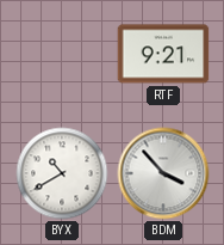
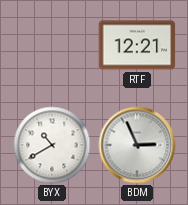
RTF: 9:21 -> 12:21
BDM: 3:53 -> 2:56
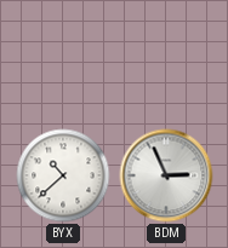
RTF: 12:21 -> none
BYX: 10:40 -> 10:38
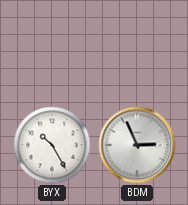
BYX: 10:38 -> 10:25
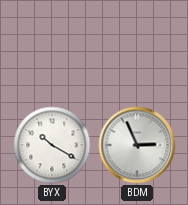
BYX: 10:25 -> 10:20
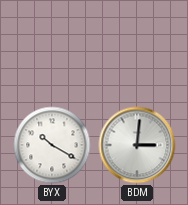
BDM: 2:56 -> 3:01
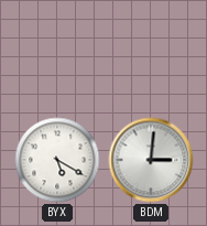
BYX: 10:20 -> 5:20
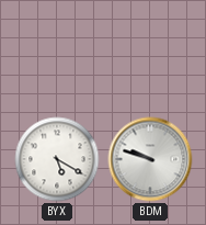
BDM: 3:01 -> 9:48
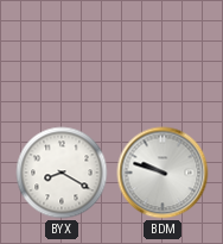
BYX: 5:20 -> 8:20
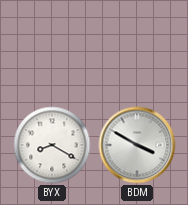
BDM: 9:48 -> 3:50
